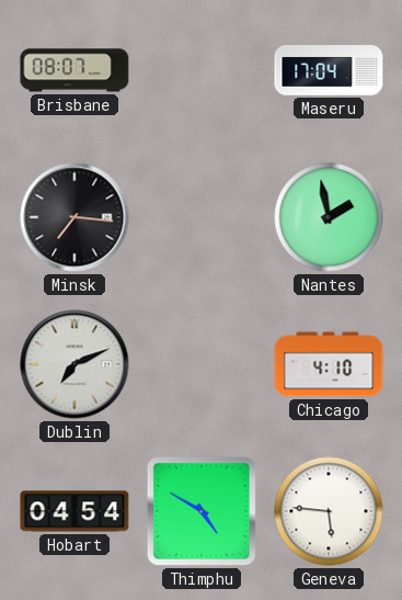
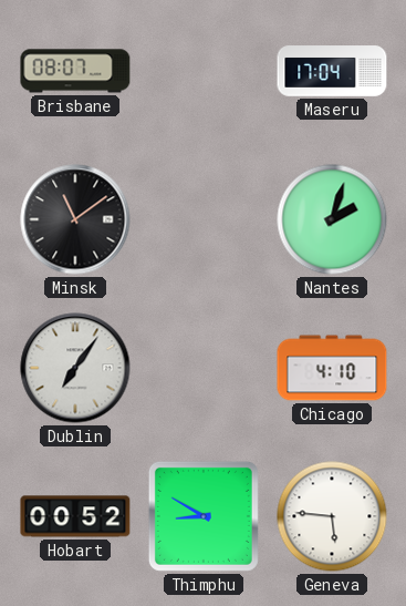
Minsk: 7:16 -> 11:09
Nantes: 1:58 -> 2:03
Dublin: 7:11 -> 7:06
Hobart: 04:54 -> 00:52
Thimphu: 4:50 -> 8:50
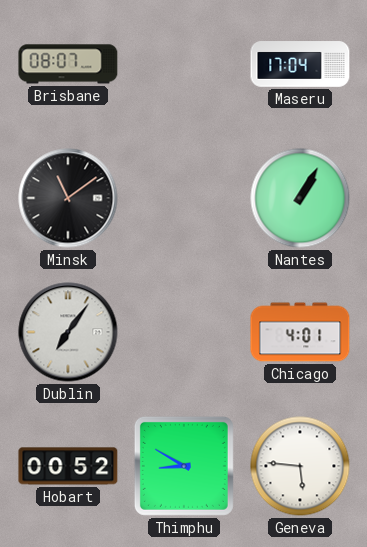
Nantes: 2:03 -> 1:05
Chicago: 4:10 -> 4:01
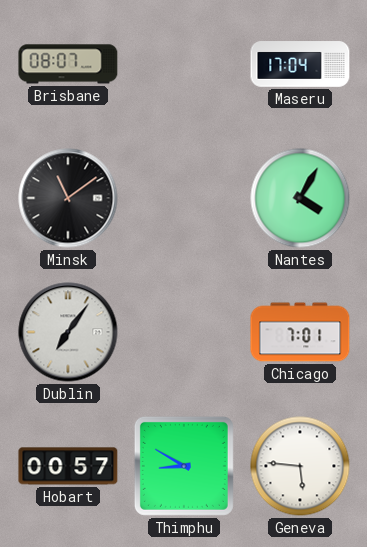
Nantes: 1:05 -> 4:05
Chicago: 4:01 -> 7:01
Hobart: 00:52 -> 00:57
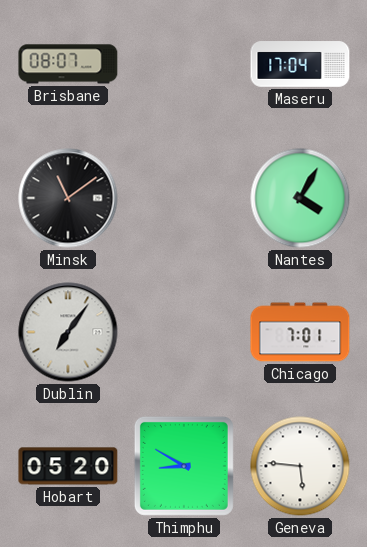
Hobart: 00:57 -> 05:20
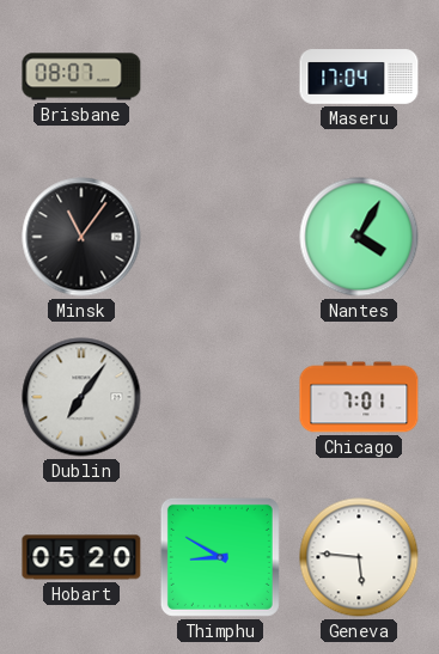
Minsk: 11:09 -> 11:06
